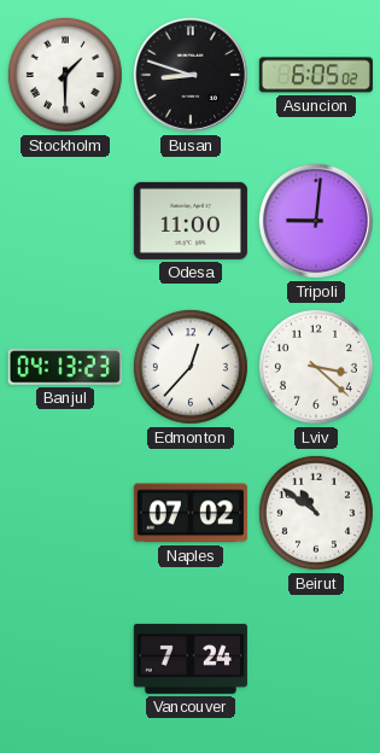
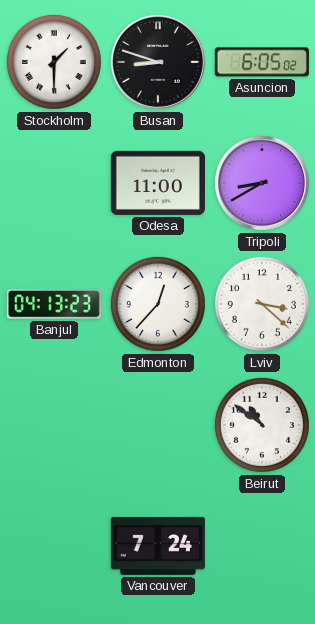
Tripoli: 9:01 -> 8:40
Naples: 07:02 -> none
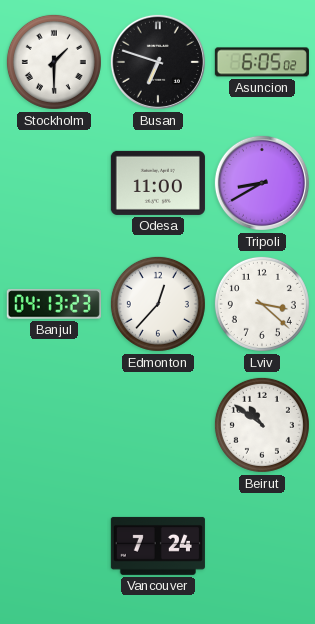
Busan: 8:48 -> 6:48
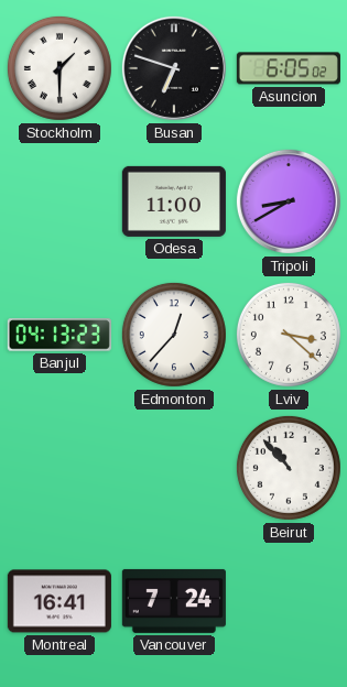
Beirut: 10:51 -> 10:53
Montreal: none -> 16:41
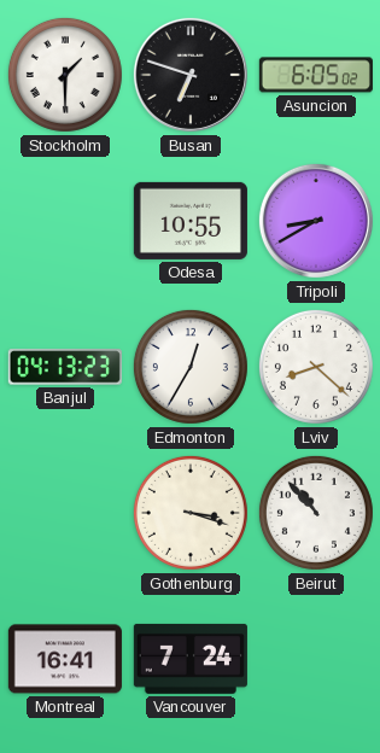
Odesa: 11:00 -> 10:55
Edmonton: 12:37 -> 12:35
Lviv: 3:22 -> 8:22
Gothenburg: none -> 3:18
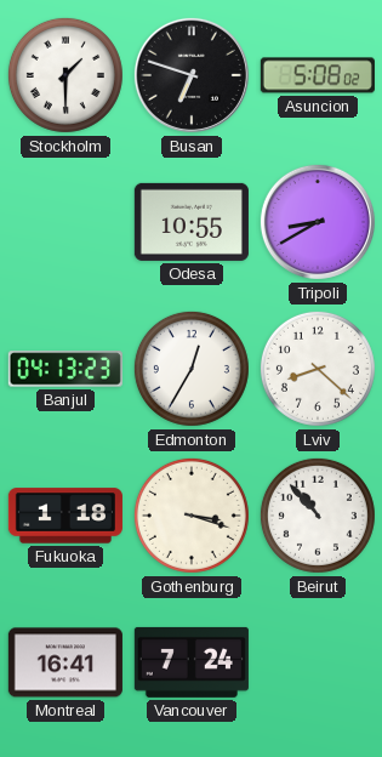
Asuncion: 6:05 -> 5:08
Fukuoka: none -> 1:18
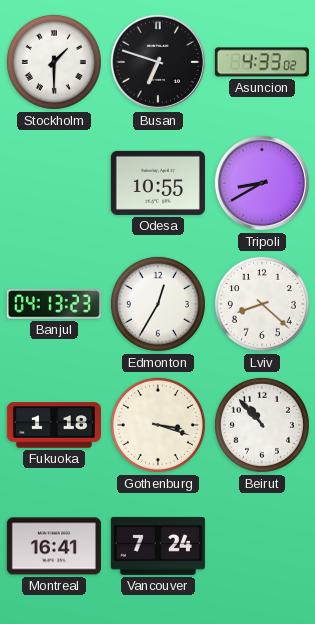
Asuncion: 5:08 -> 4:33
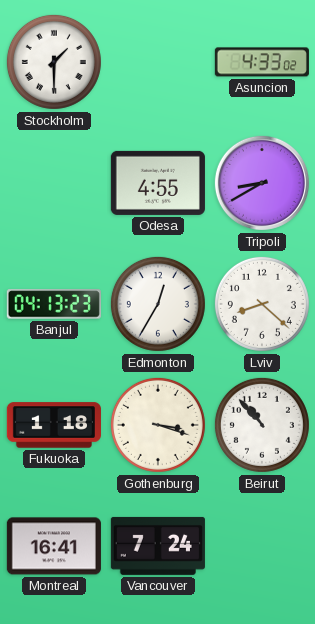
Busan: 6:48 -> none
Odesa: 10:55 -> 4:55
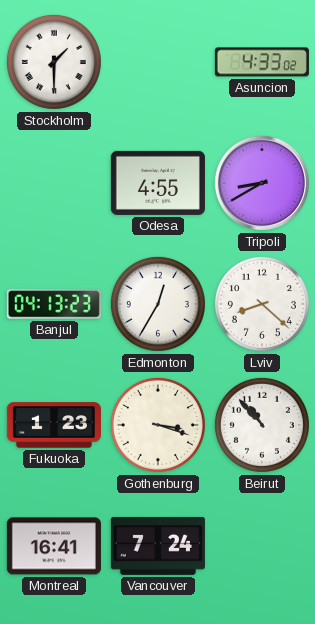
Fukuoka: 1:18 -> 1:23
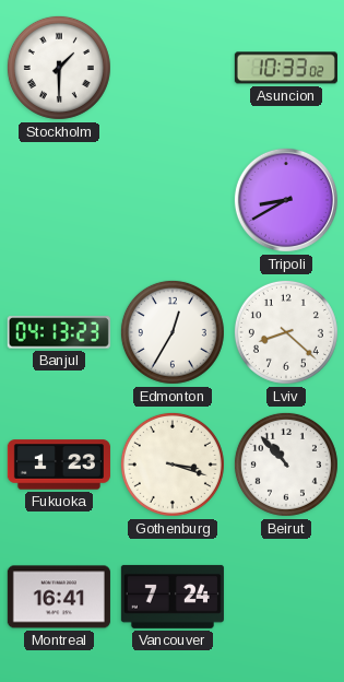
Asuncion: 4:33 -> 10:33
Odesa: 4:55 -> none
